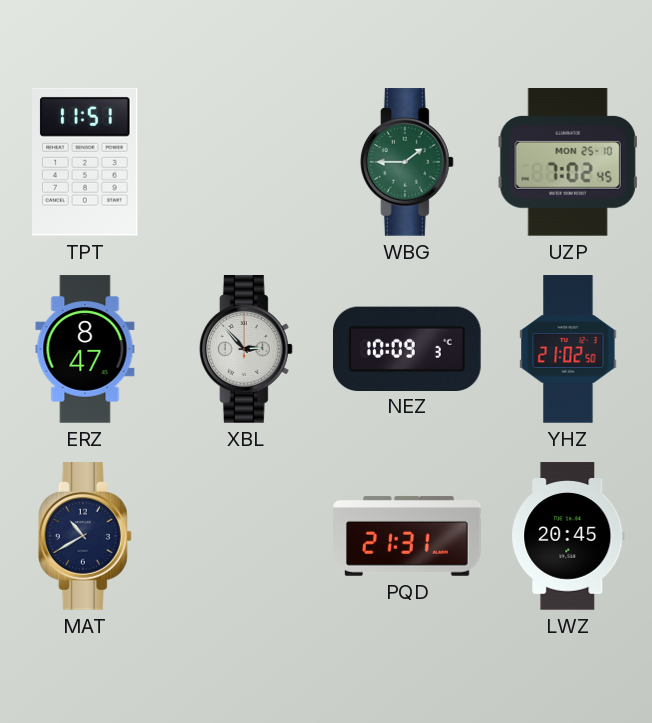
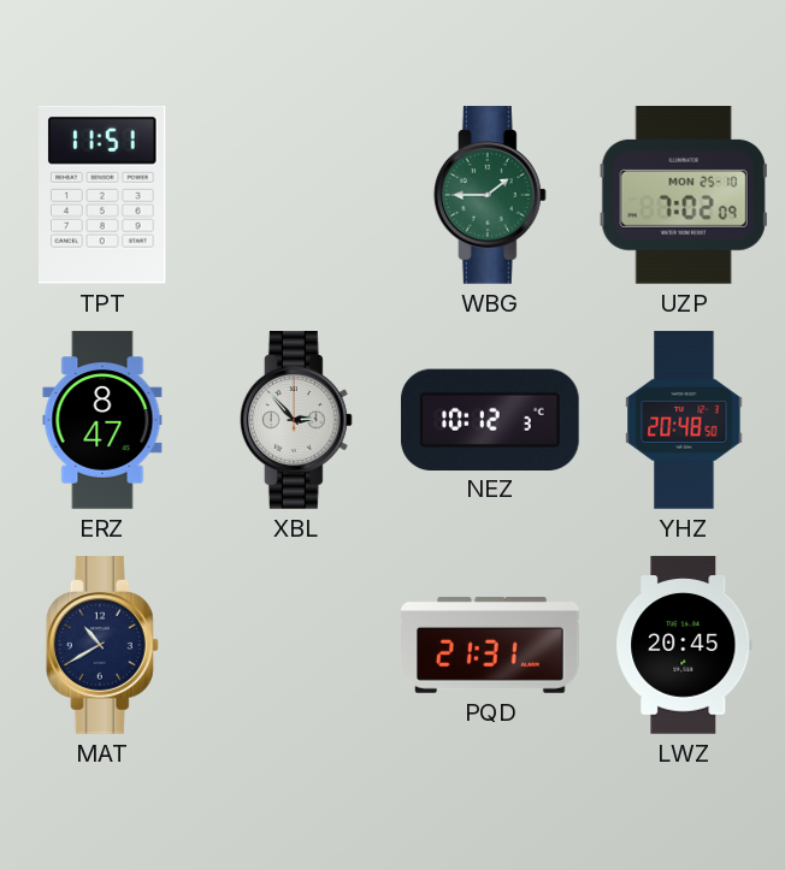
UZP: 7:02:45 -> 7:02:09
NEZ: 10:09 -> 10:12
YHZ: 21:02 -> 20:48
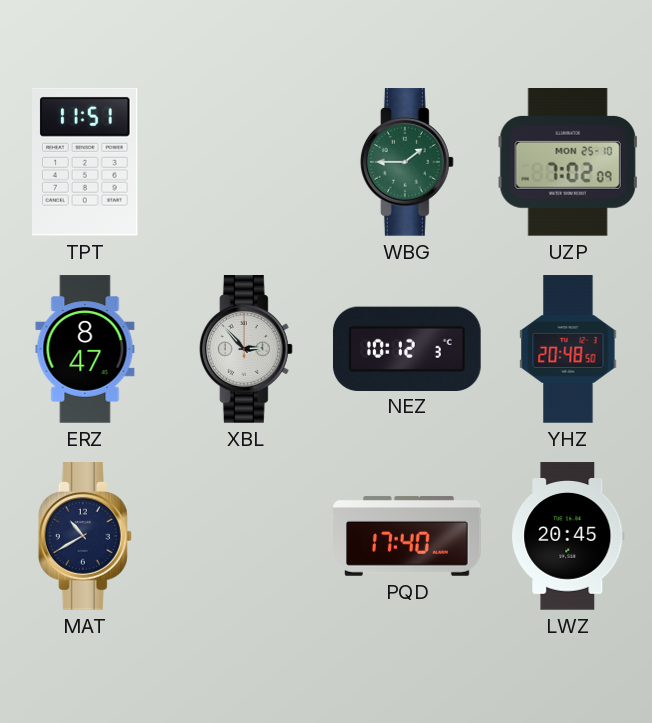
PQD: 21:31 -> 17:40
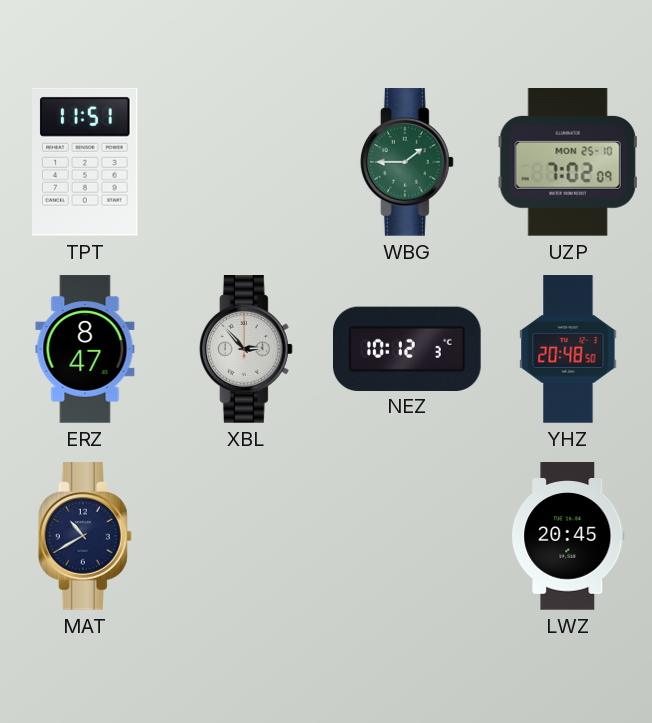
PQD: 17:40 -> none
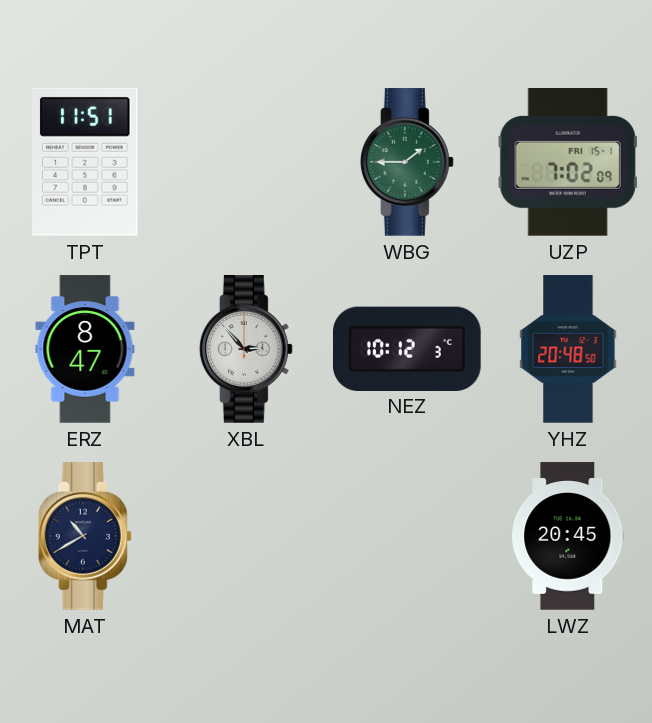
UZP date: MON 25-10 -> FRI 15-1
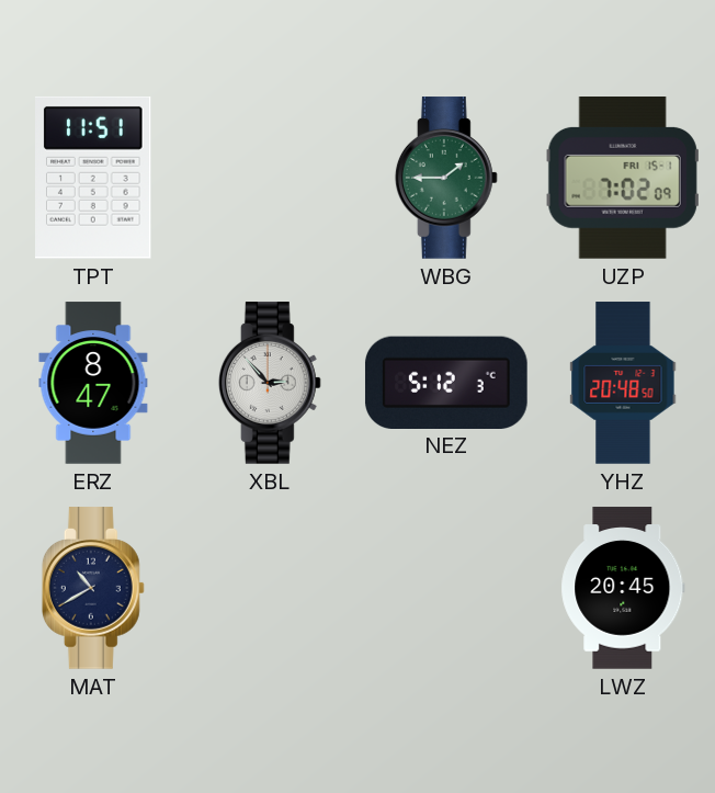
NEZ: 10:12 -> 5:12
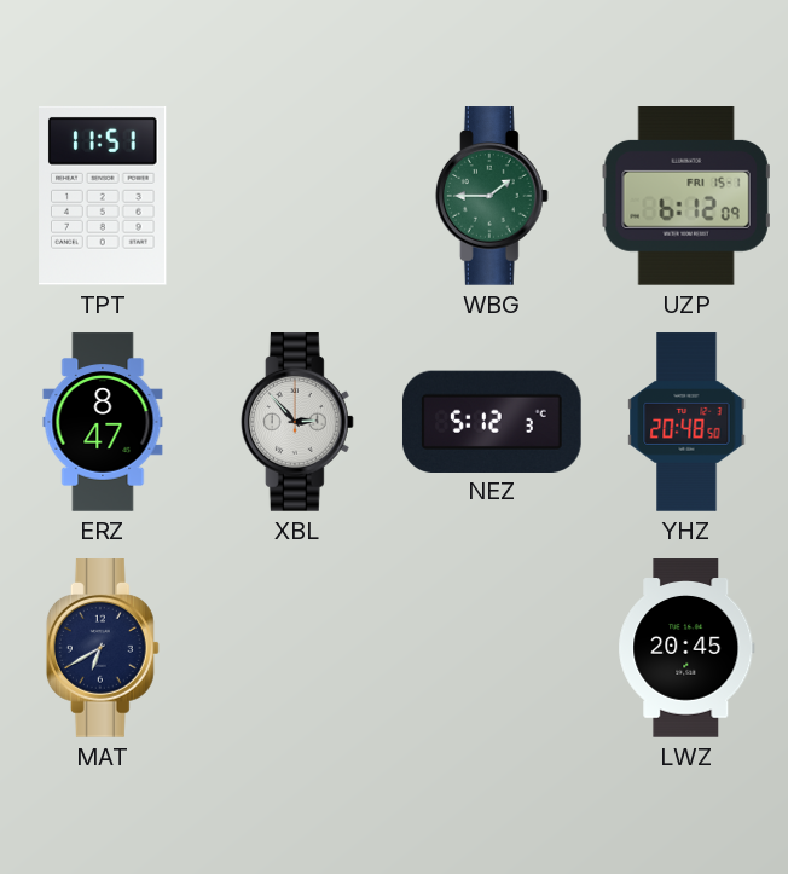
UZP: 7:02 -> 6:12
MAT: 10:40 -> 6:40
